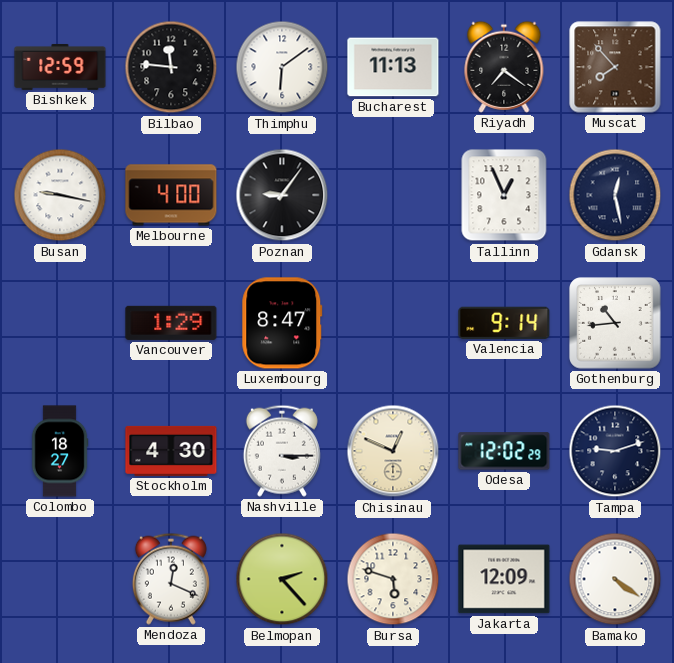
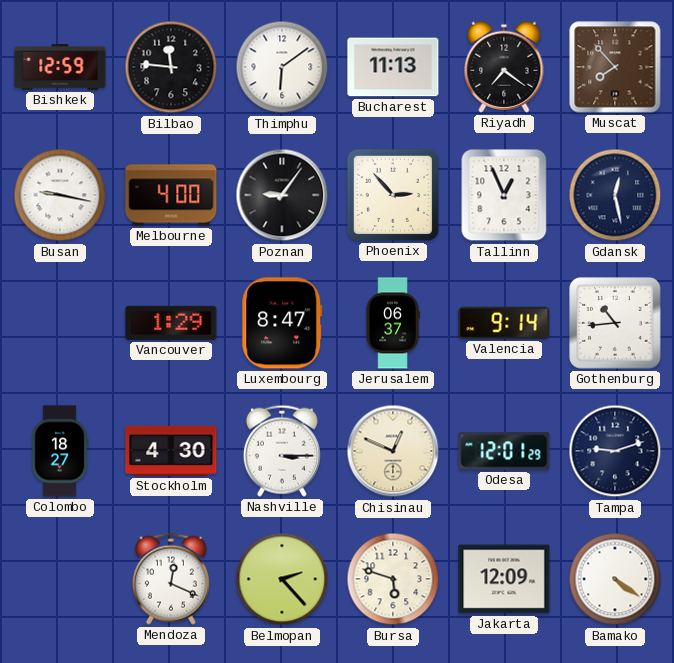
Phoenix: none -> 2:53
Jerusalem: none -> 06:37
Odesa: 12:02 -> 12:01
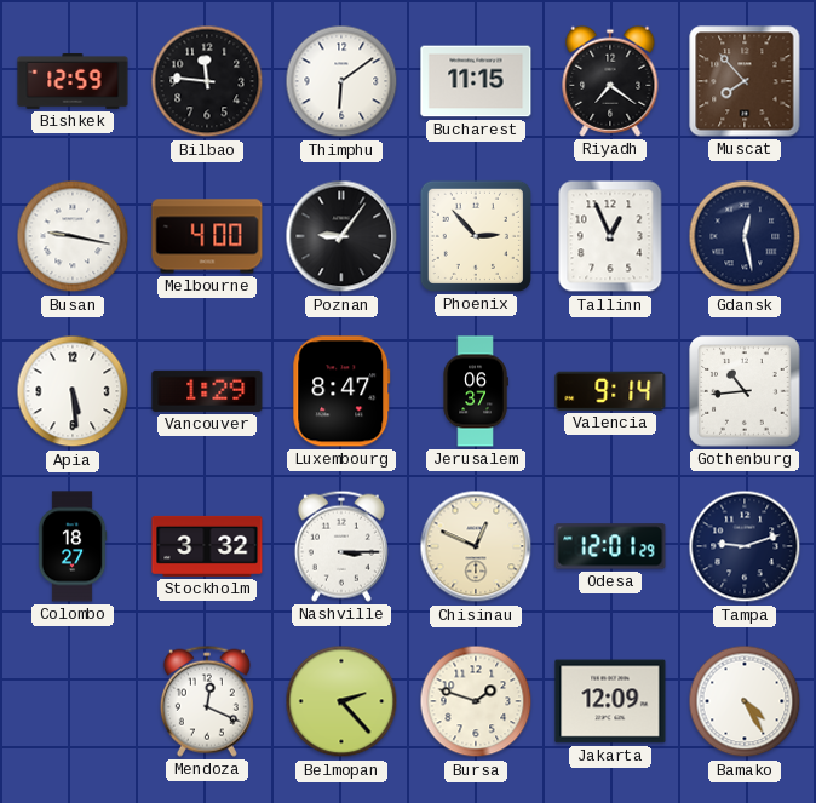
Bucharest: 11:13 -> 11:15
Apia: none -> 5:29
Stockholm: 4:30 -> 3:32
Bursa: 5:48 -> 1:48
Bamako: 4:21 -> 4:25
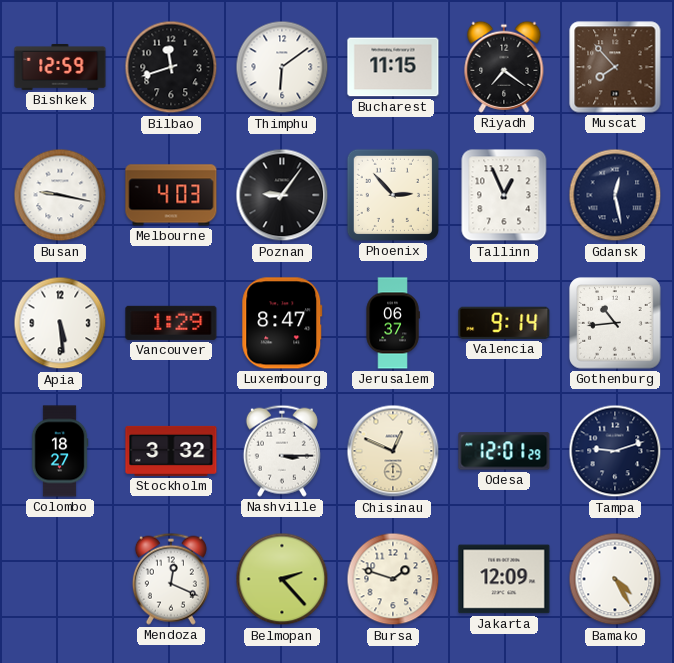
Bilbao: 11:46 -> 11:42
Melbourne: 4:00 -> 4:03
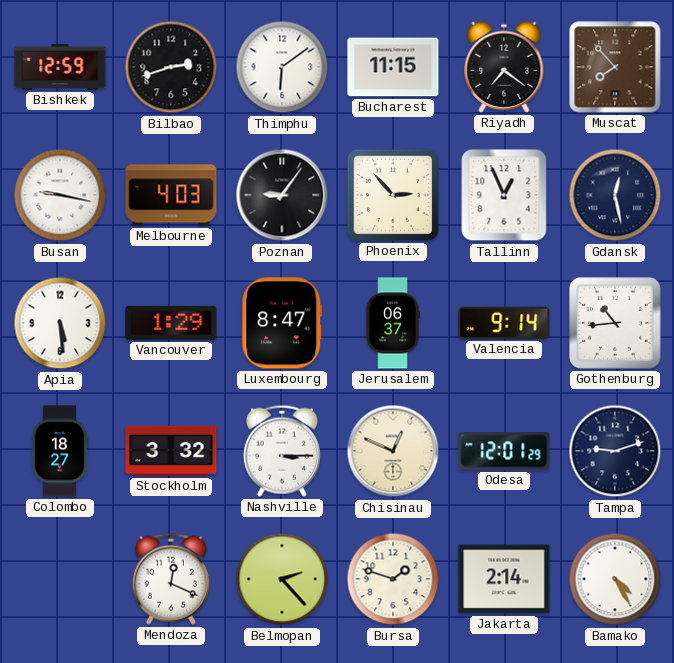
Bilbao: 11:42 -> 2:42
Jakarta: 12:09 -> 2:14
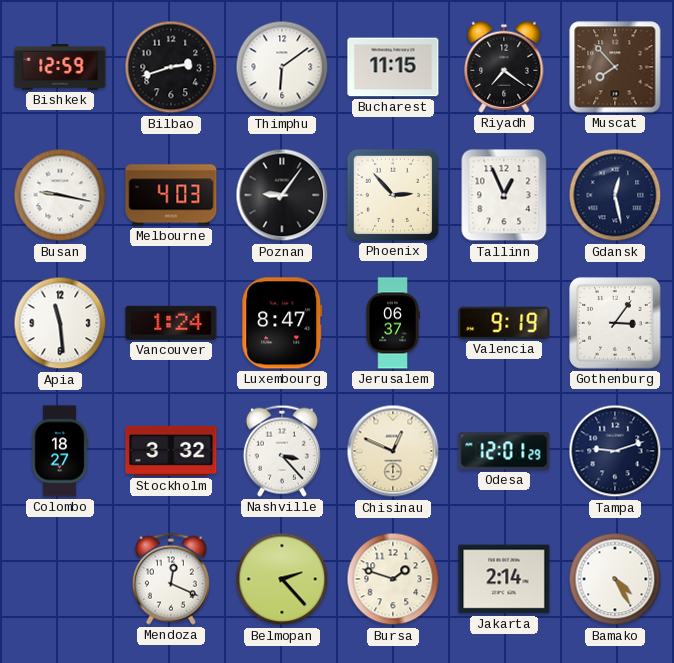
Apia: 5:29 -> 11:29
Vancouver: 1:29 -> 1:24
Valencia: 9:14 -> 9:19
Gothenburg: 10:44 -> 3:06
Nashville: 3:15 -> 3:23
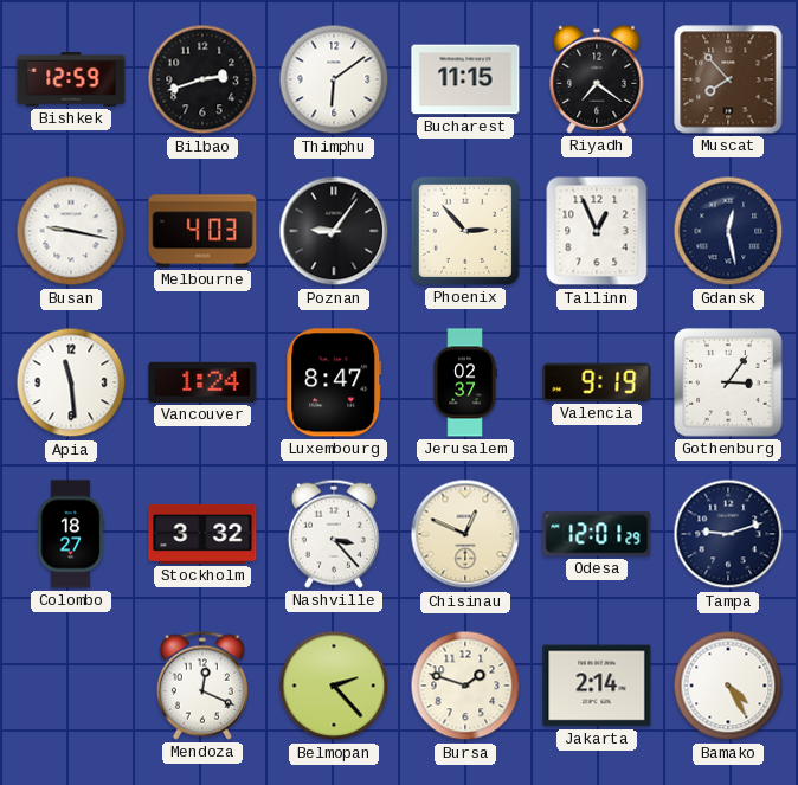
Jerusalem: 06:37 -> 02:37
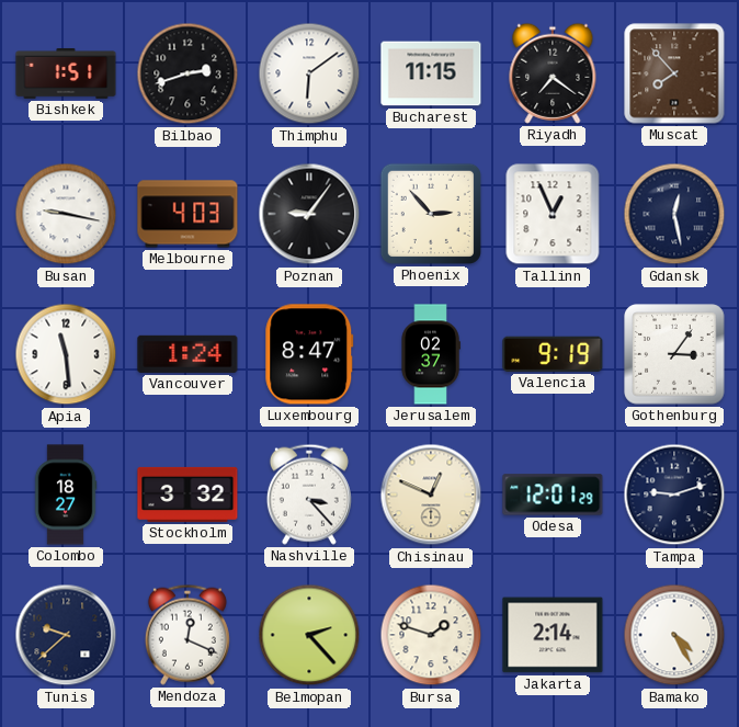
Bishkek: 12:59 -> 1:51
Tunis: none -> 9:38
